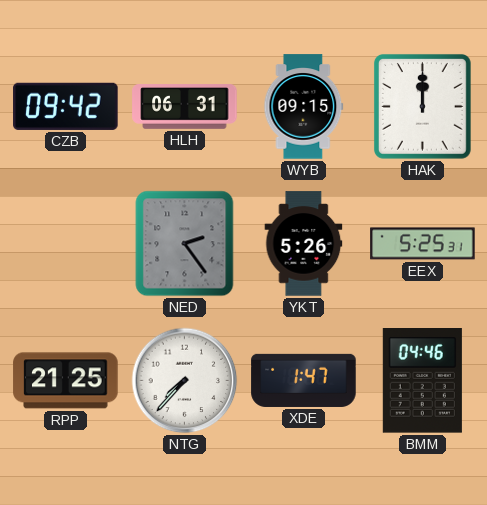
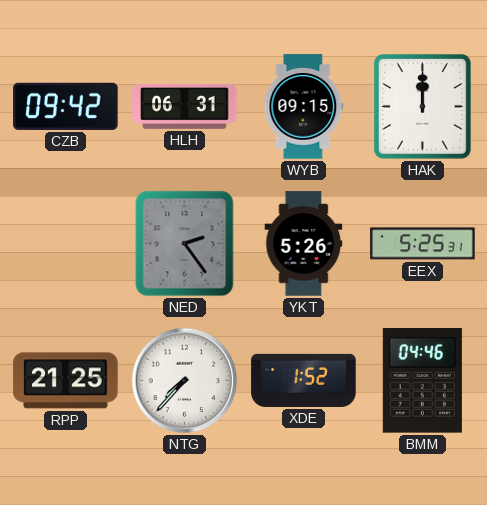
XDE: 1:47 -> 1:52
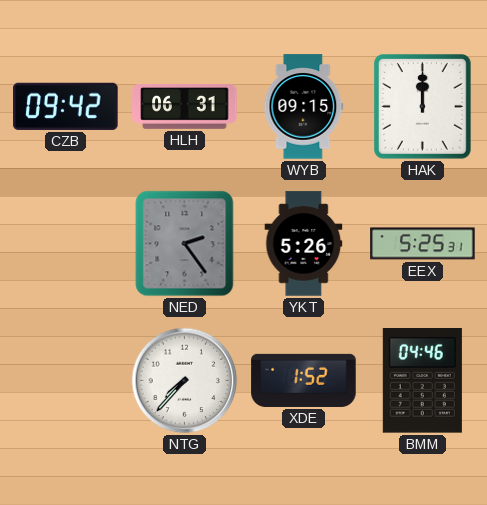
RPP: 21:25 -> none
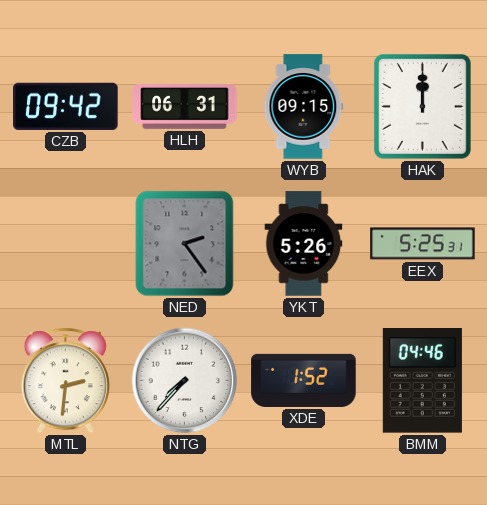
MTL: none -> 2:31
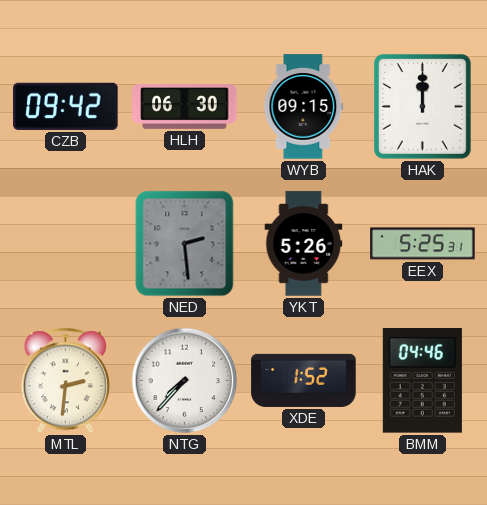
HLH: 06:31 -> 06:30
NED: 2:24 -> 2:29
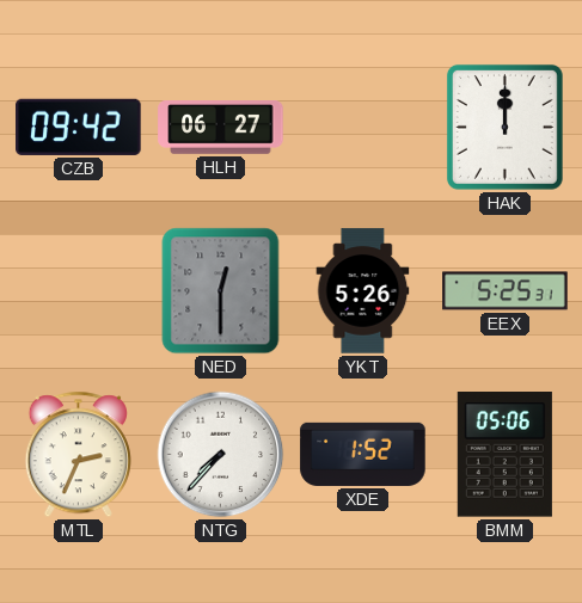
HLH: 06:30 -> 06:27
WYB: 09:15 -> none
NED: 2:29 -> 12:30
MTL: 2:31 -> 2:34
BMM: 04:46 -> 05:06
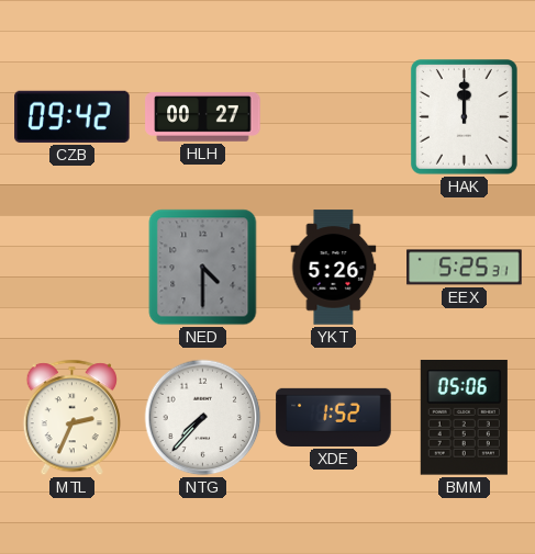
HLH: 06:27 -> 00:27
NED: 12:30 -> 4:30
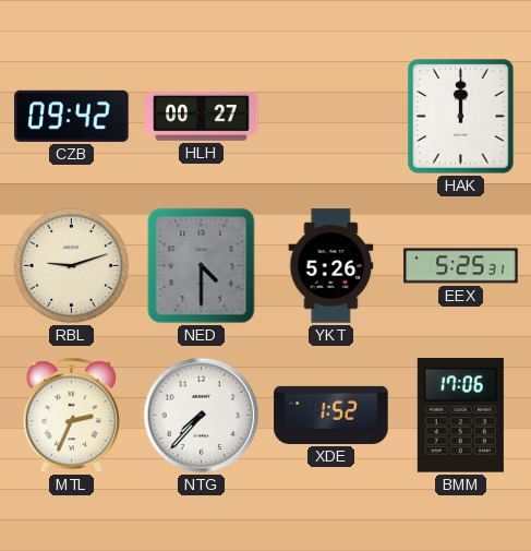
RBL: none -> 9:12
BMM: 05:06 -> 17:06
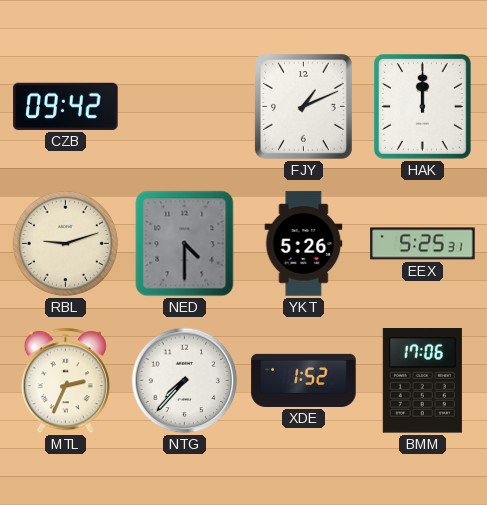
HLH: 00:27 -> none
FJY: none -> 1:11
